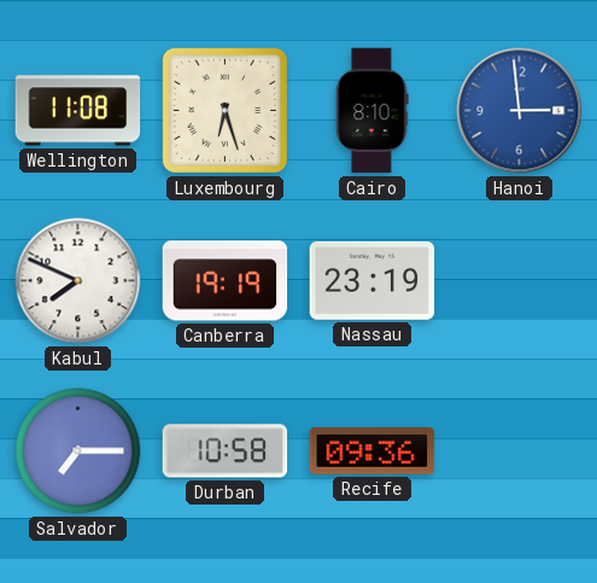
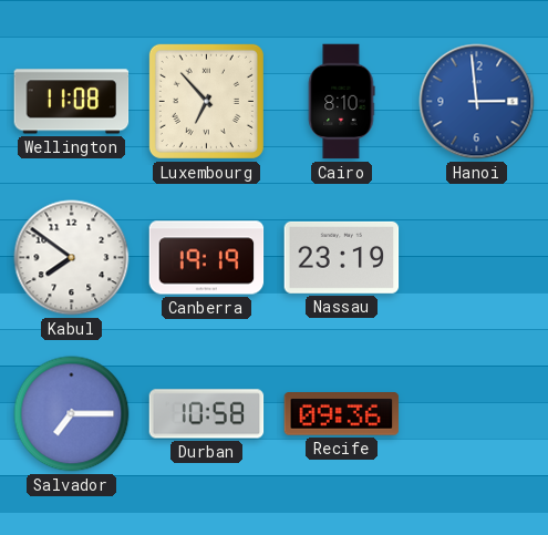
Luxembourg: 6:27 -> 6:53
Kabul: 7:49 -> 7:51
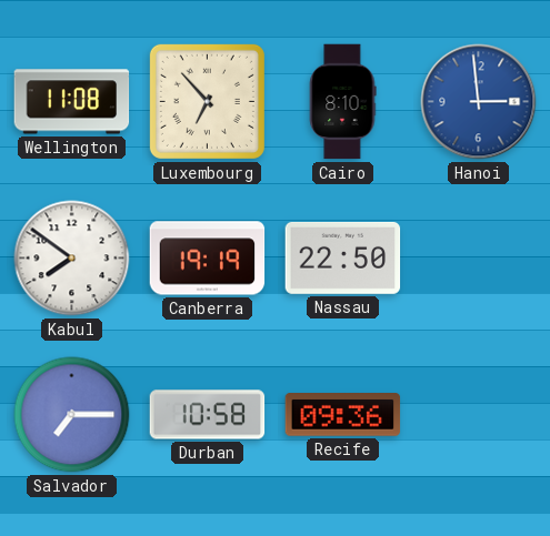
Nassau: 23:19 -> 22:50
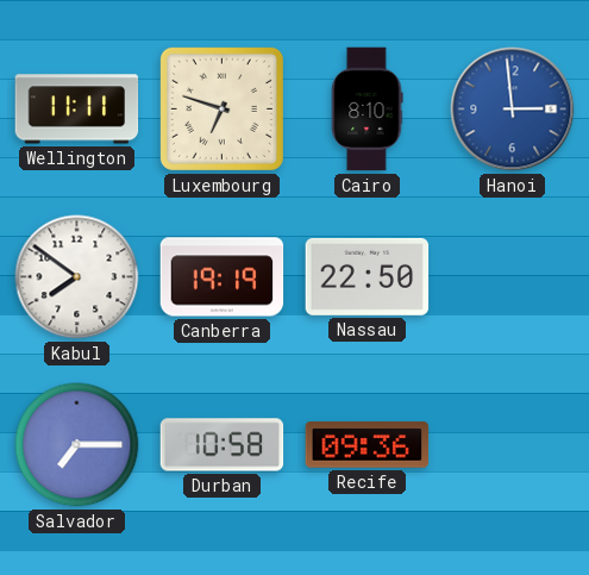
Wellington: 11:08 -> 11:11
Luxembourg: 6:53 -> 6:48
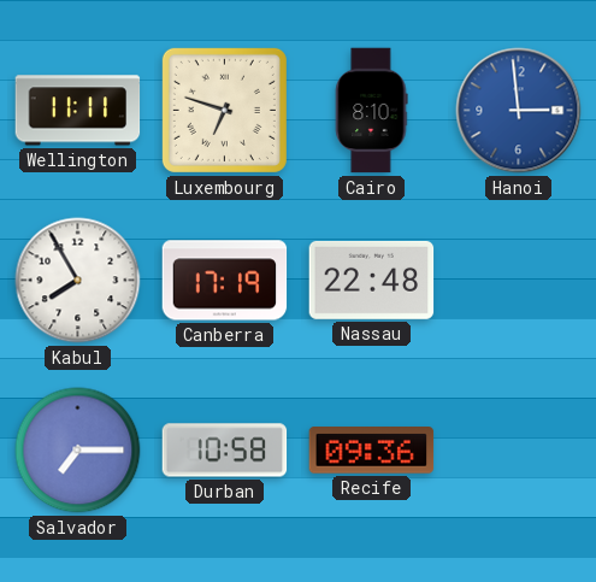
Kabul: 7:51 -> 7:55
Canberra: 19:19 -> 17:19
Nassau: 22:50 -> 22:48
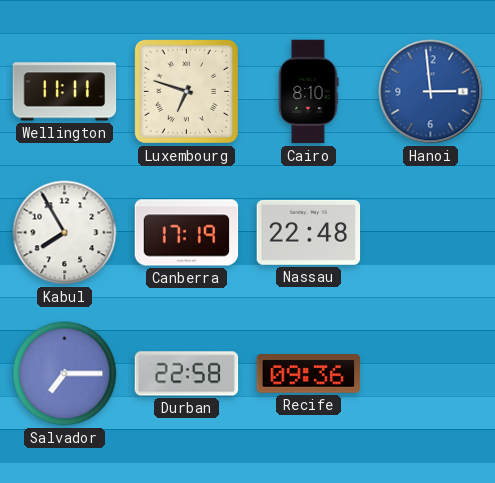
Durban: 10:58 -> 22:58
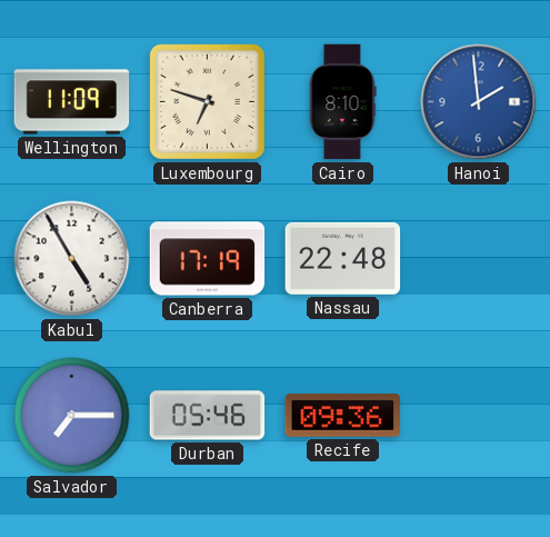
Wellington: 11:11 -> 11:09
Hanoi: 2:59 -> 1:59
Kabul: 7:55 -> 4:55
Durban: 22:58 -> 05:46
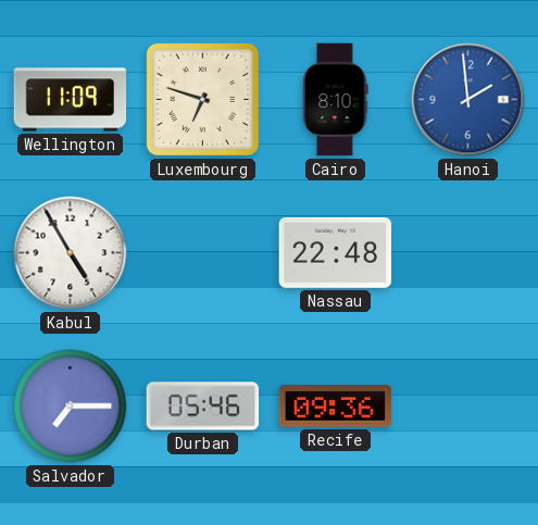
Canberra: 17:19 -> none
